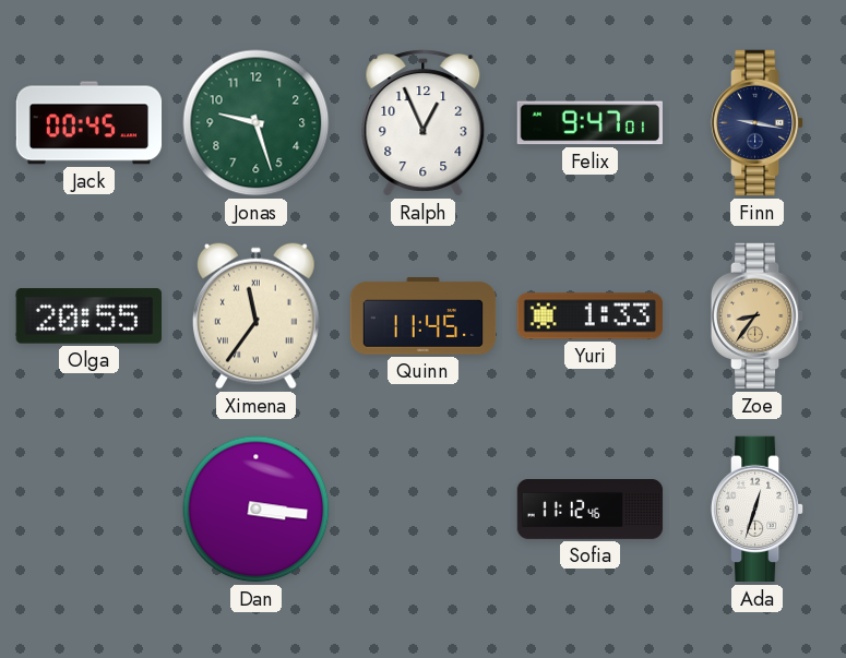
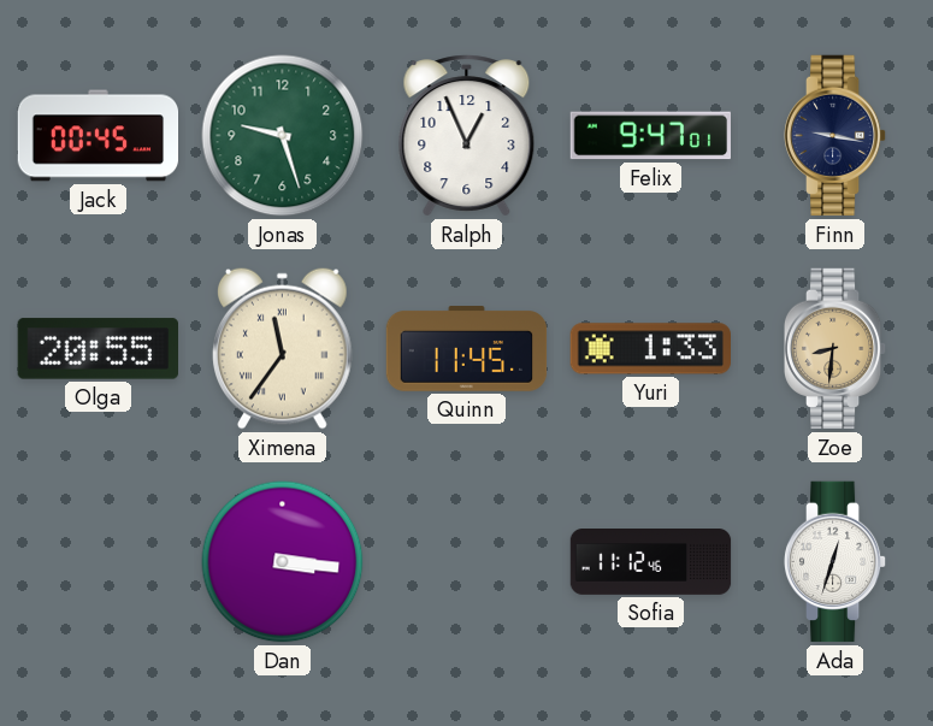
Zoe: 8:36 -> 8:31
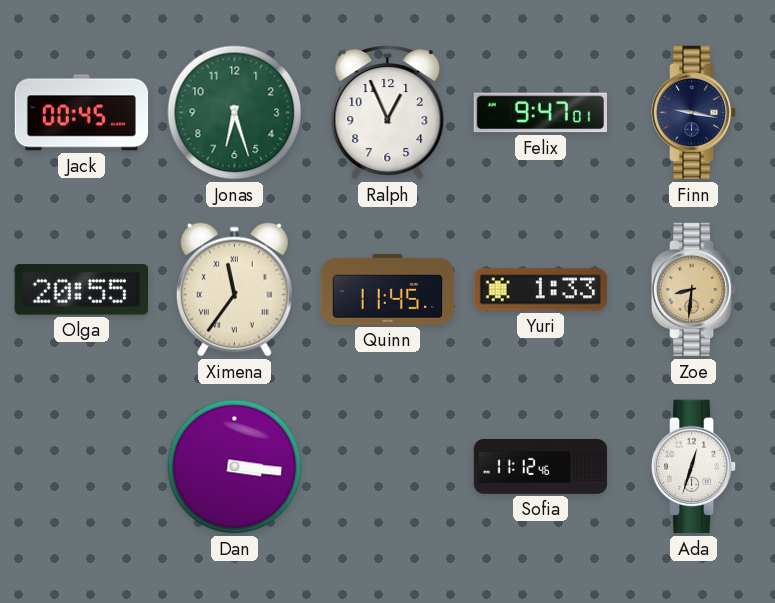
Jonas: 9:27 -> 6:27
